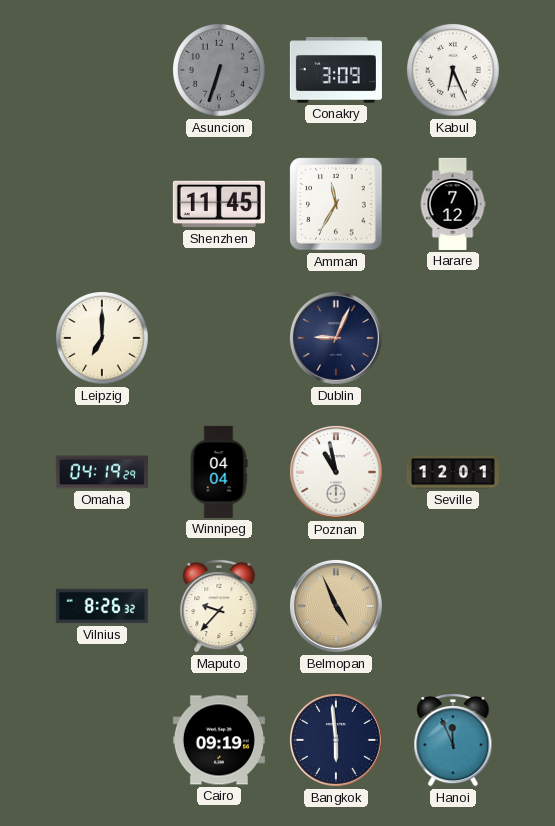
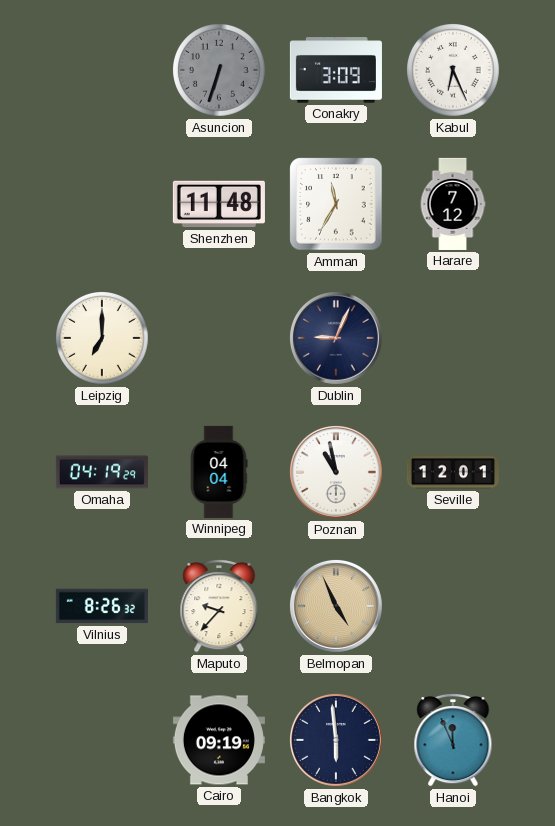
Shenzhen: 11:45 -> 11:48
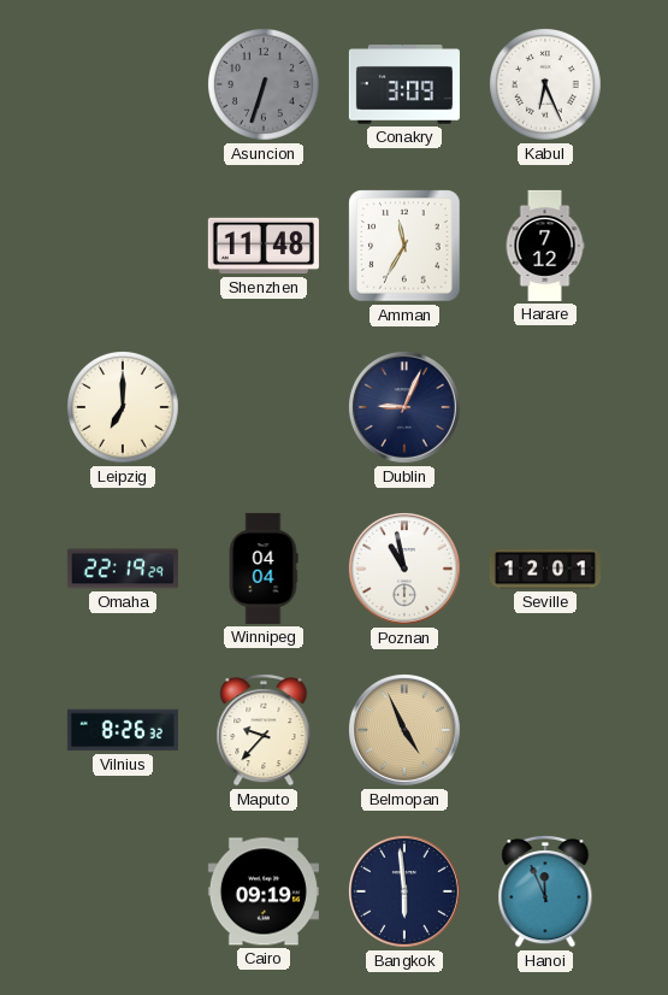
Omaha: 04:19 -> 22:19
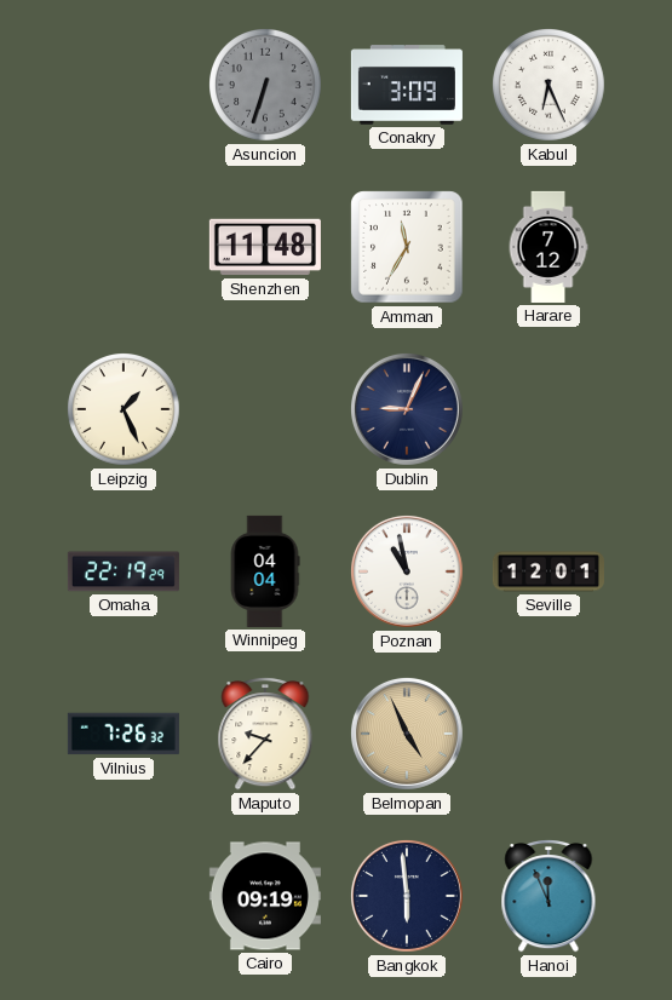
Leipzig: 7:00 -> 1:26
Vilnius: 8:26 -> 7:26
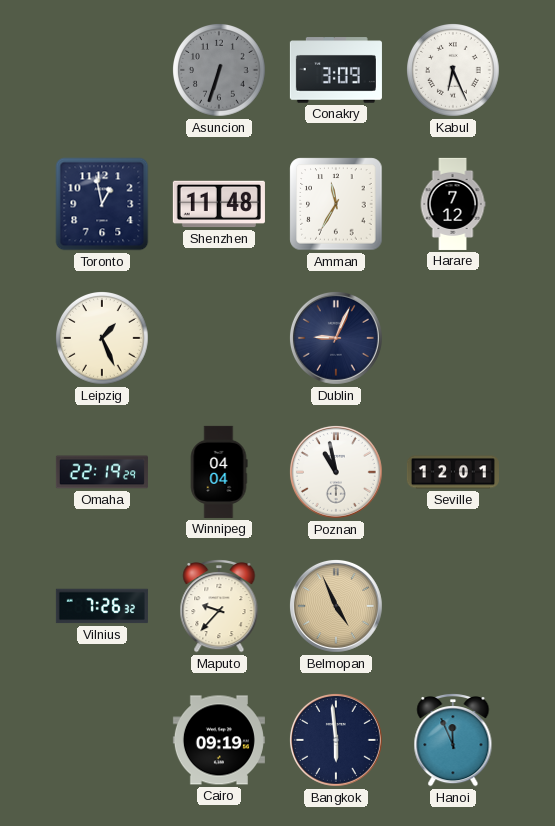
Toronto: none -> 12:58
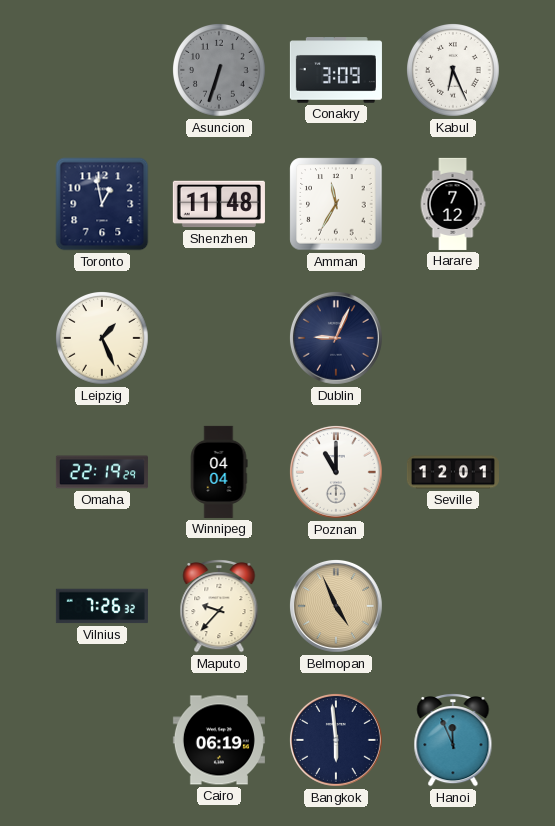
Poznan: 10:58 -> 11:00
Cairo: 09:19 -> 06:19
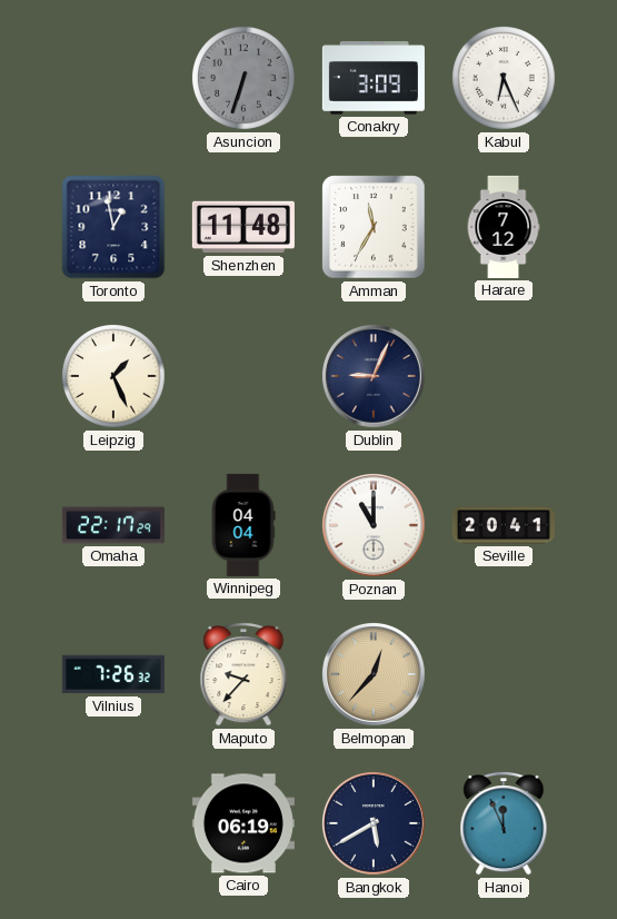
Omaha: 22:19 -> 22:17
Seville: 12:01 -> 20:41
Belmopan: 4:56 -> 12:37
Bangkok: 5:59 -> 5:40
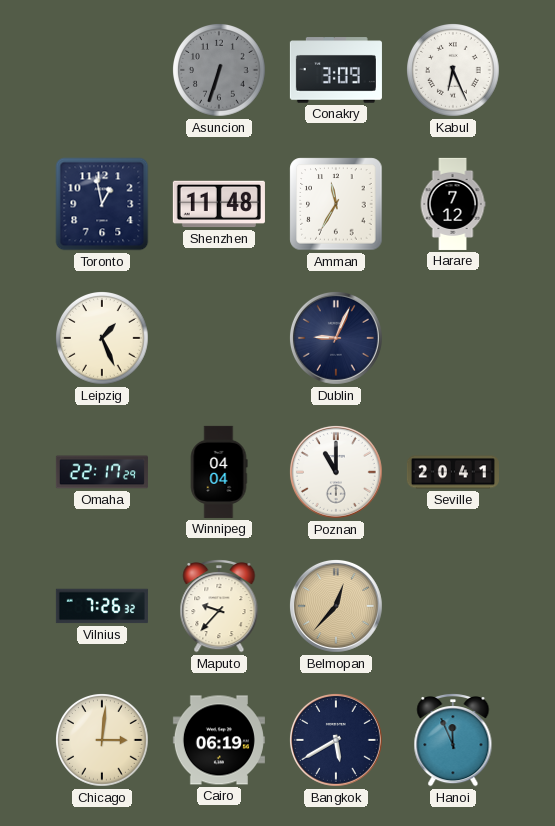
Chicago: none -> 3:01
